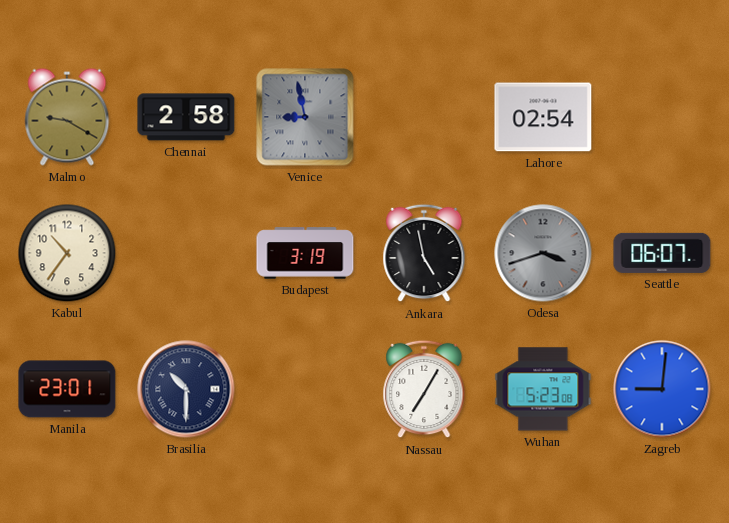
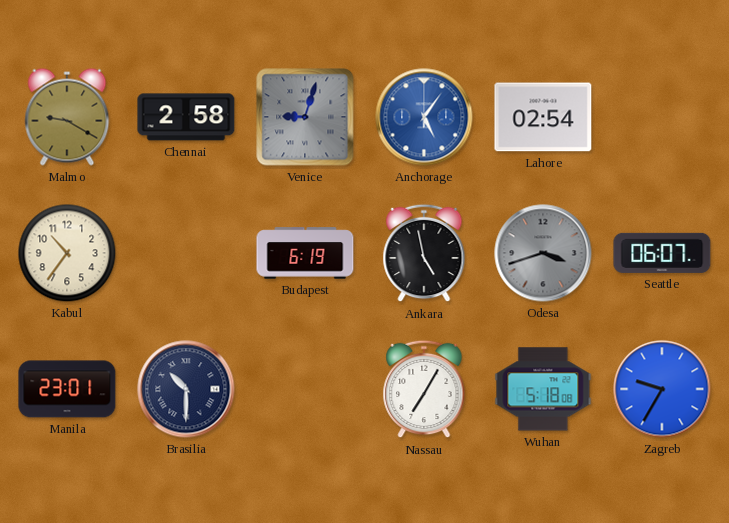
Venice: 8:58 -> 9:03
Anchorage: none -> 5:06
Budapest: 3:19 -> 6:19
Wuhan: 5:23 -> 5:18
Zagreb: 9:01 -> 9:35
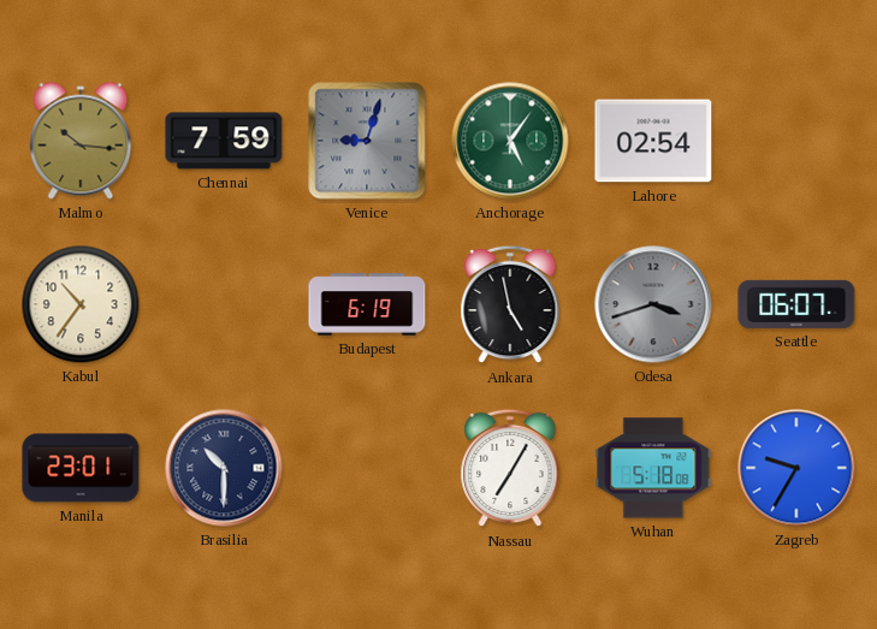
Malmo: 9:20 -> 10:16
Chennai: 2:58 -> 7:59
Anchorage dial: blue -> green
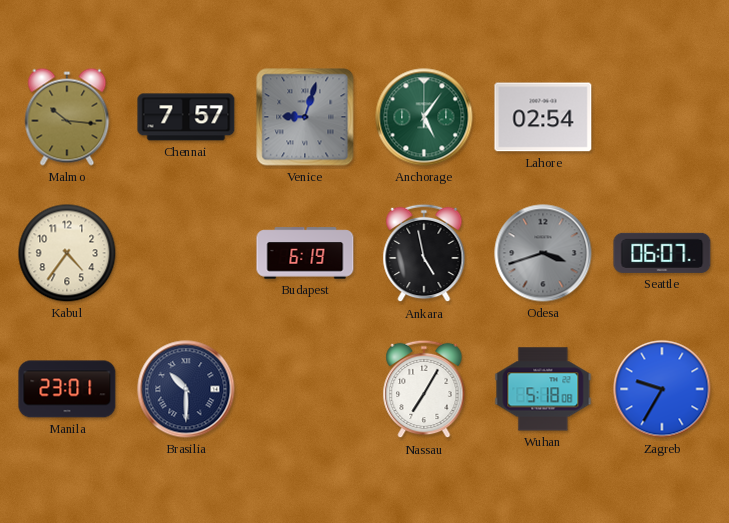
Chennai: 7:59 -> 7:57
Kabul: 10:36 -> 4:36
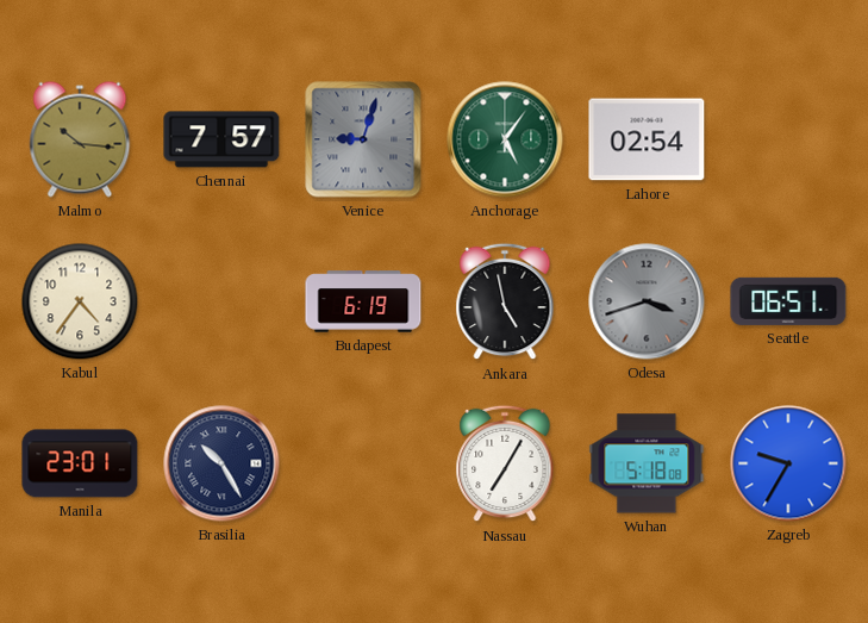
Seattle: 06:07 -> 06:51
Brasilia: 10:30 -> 10:25
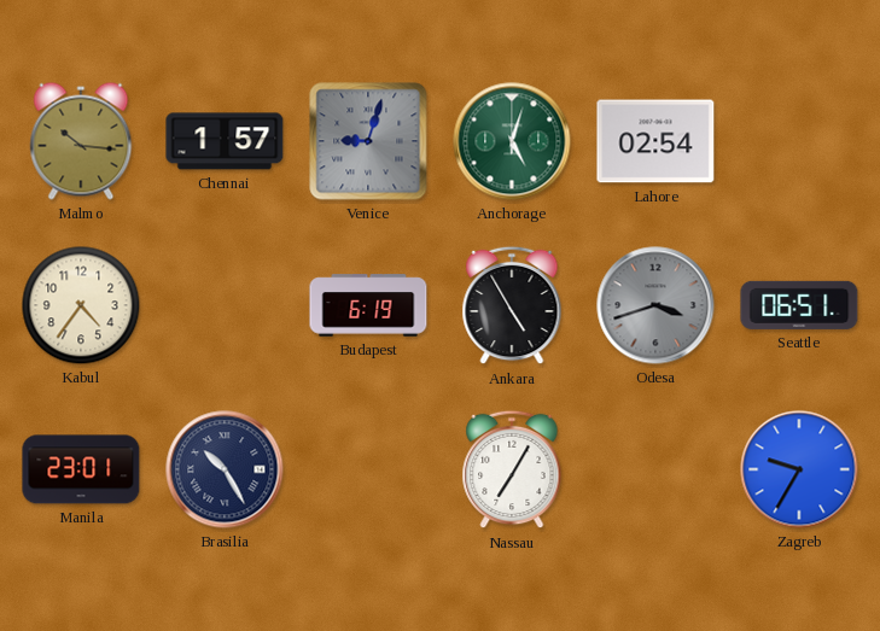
Chennai: 7:57 -> 1:57
Anchorage: 5:06 -> 5:03
Ankara: 4:58 -> 4:55
Wuhan: 5:18 -> none
